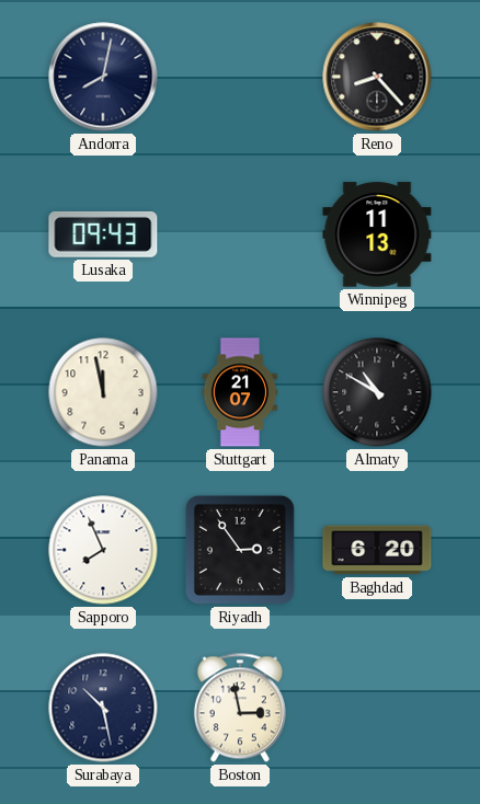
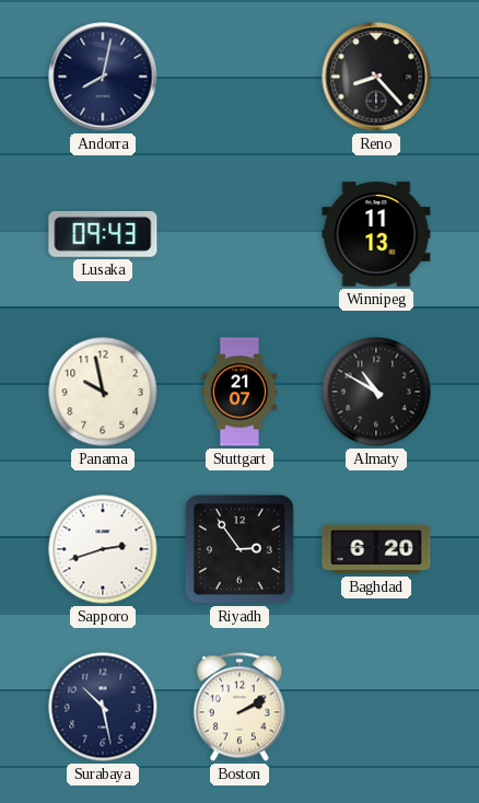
Panama: 11:58 -> 9:58
Sapporo: 7:56 -> 2:42
Boston: 2:58 -> 2:10
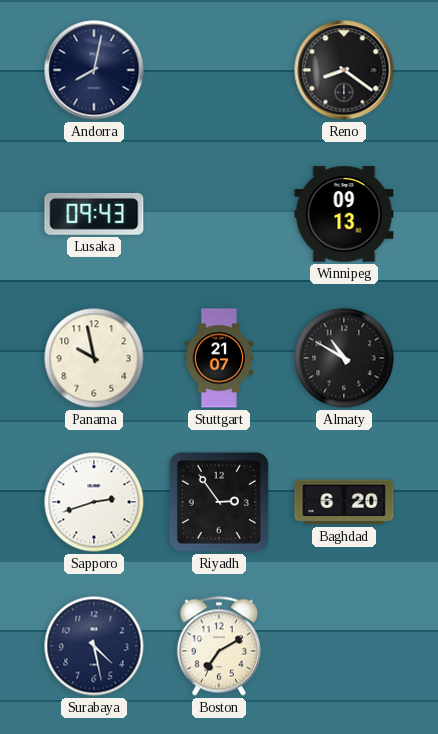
Reno: 8:23 -> 8:21
Winnipeg: 11:13 -> 09:13
Surabaya: 10:28 -> 4:28
Boston: 2:10 -> 7:10
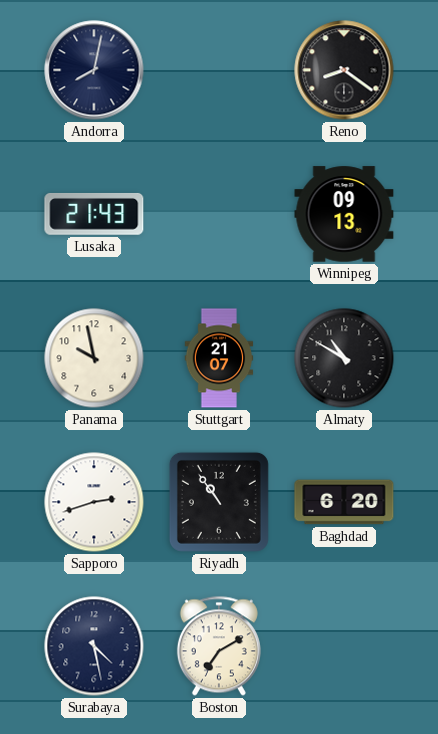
Lusaka: 09:43 -> 21:43
Riyadh: 2:54 -> 10:54
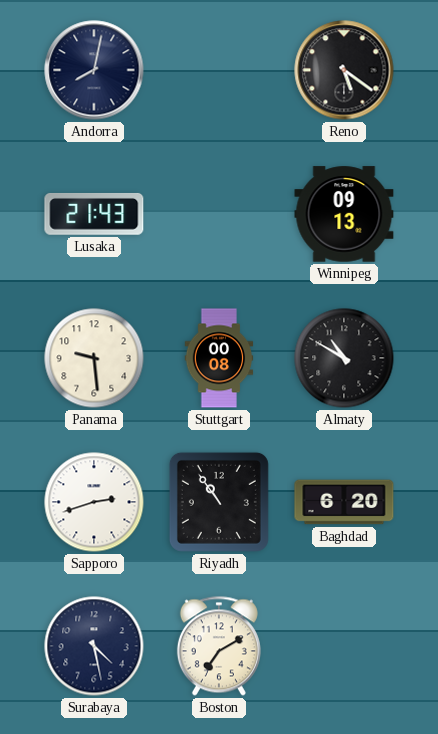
Reno: 8:21 -> 5:21
Panama: 9:58 -> 9:29
Stuttgart: 21:07 -> 00:08
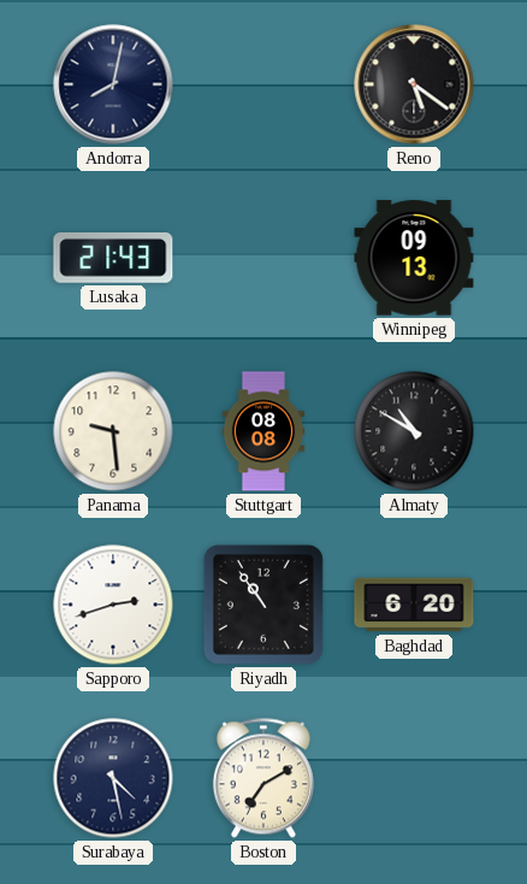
Stuttgart: 00:08 -> 08:08
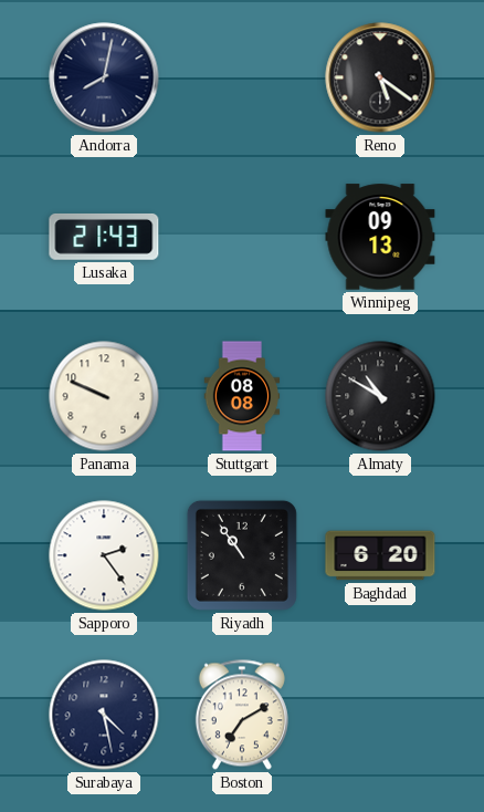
Panama: 9:29 -> 9:49
Sapporo: 2:42 -> 2:24
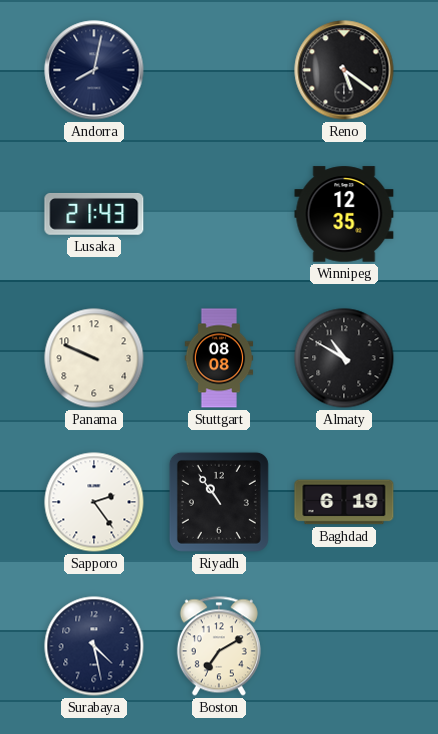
Winnipeg: 09:13 -> 12:35
Baghdad: 6:20 -> 6:19
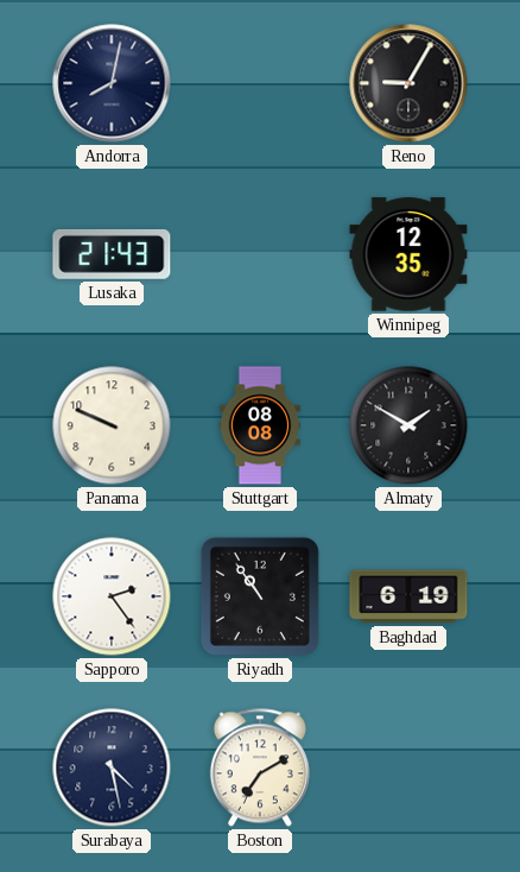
Reno: 5:21 -> 9:05
Almaty: 10:50 -> 1:50
